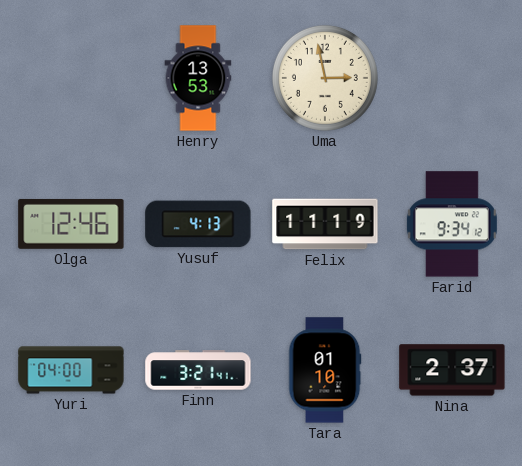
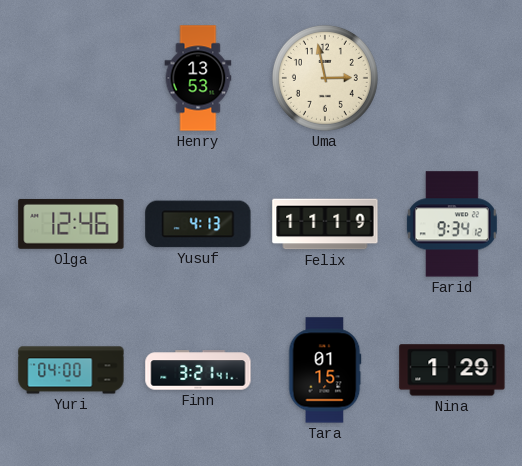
Tara: 01:10 -> 01:15
Nina: 2:37 -> 1:29
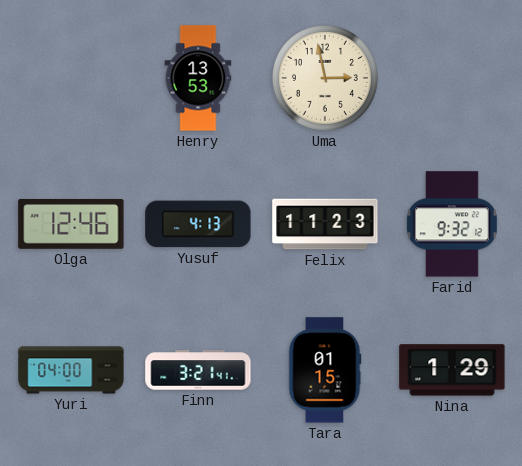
Felix: 11:19 -> 11:23
Farid: 9:34 -> 9:32
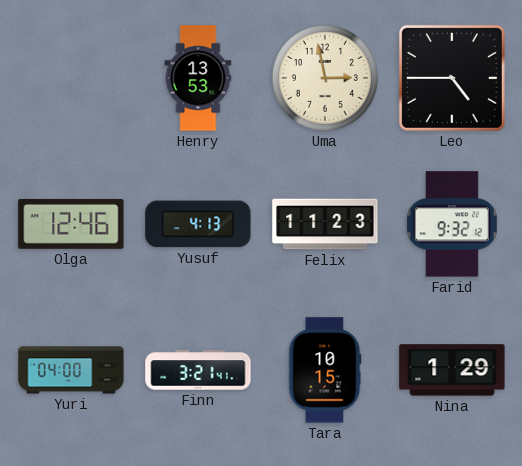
Leo: none -> 4:45
Tara: 01:15 -> 10:15
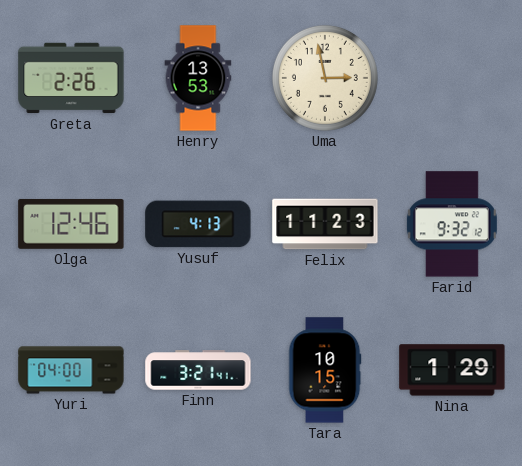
Greta: none -> 2:26
Leo: 4:45 -> none
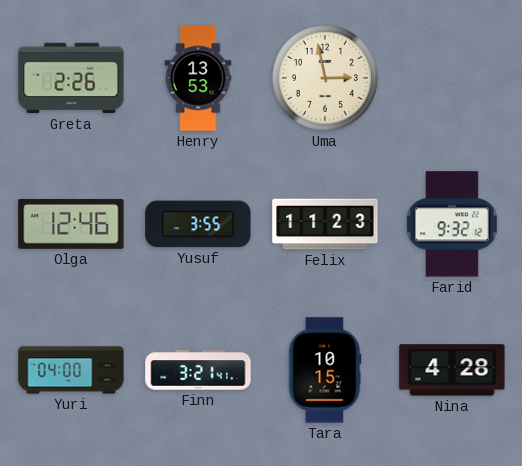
Yusuf: 4:13 -> 3:55
Nina: 1:29 -> 4:28
